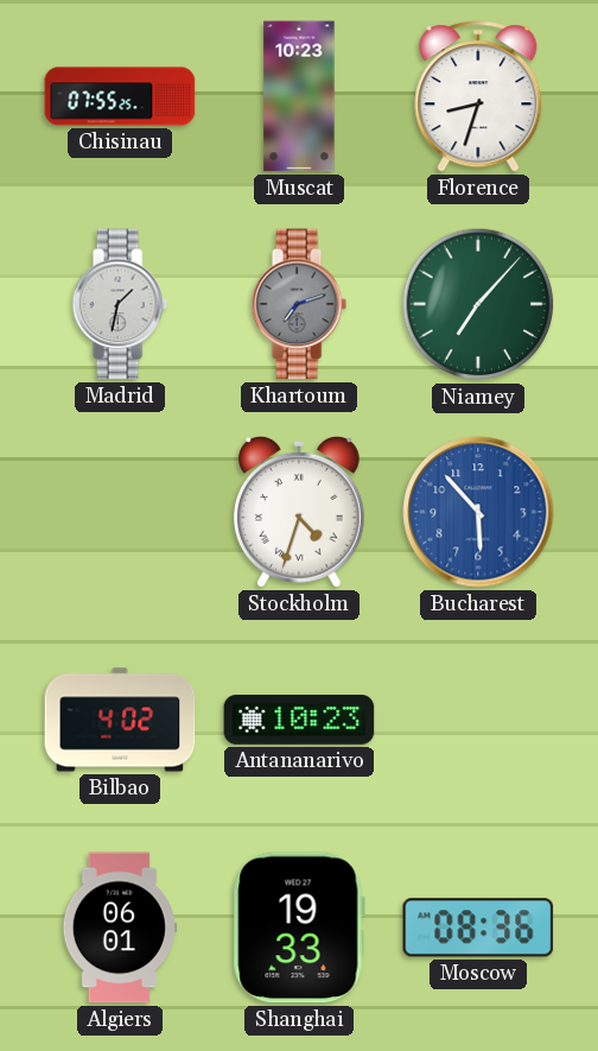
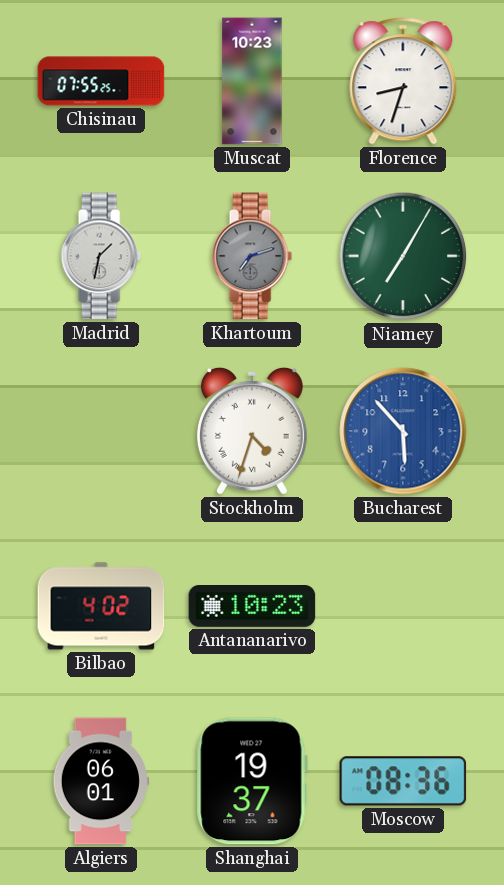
Niamey: 7:07 -> 7:05
Shanghai: 19:33 -> 19:37
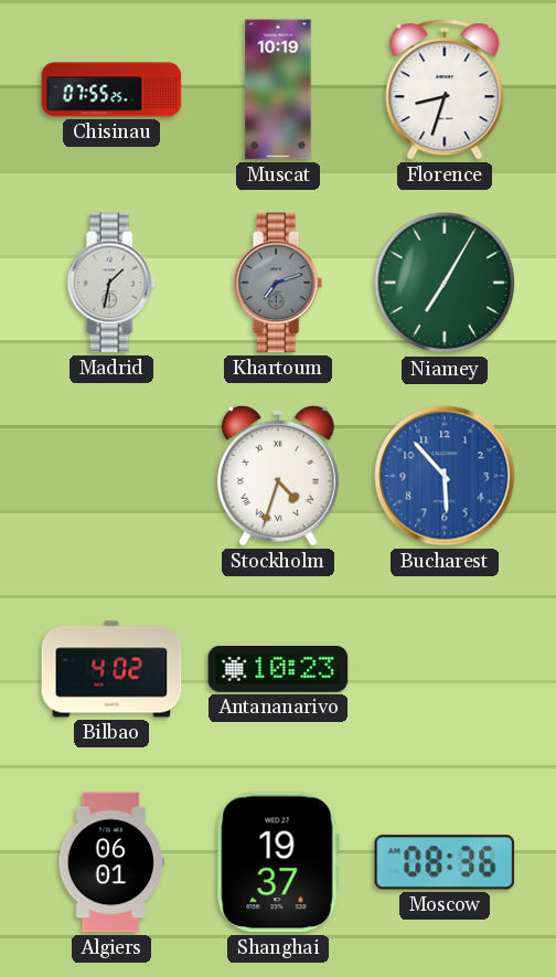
Muscat: 10:23 -> 10:19
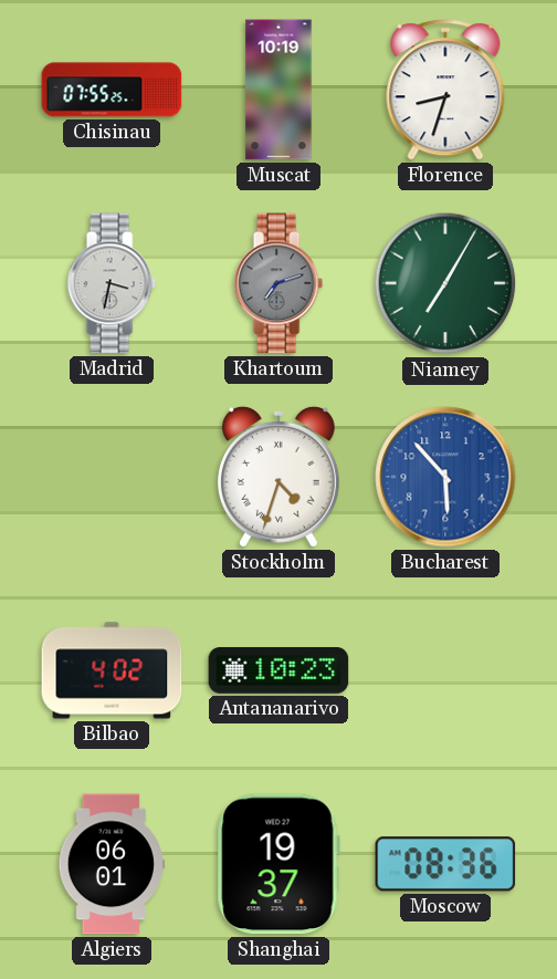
Madrid: 1:32 -> 3:32
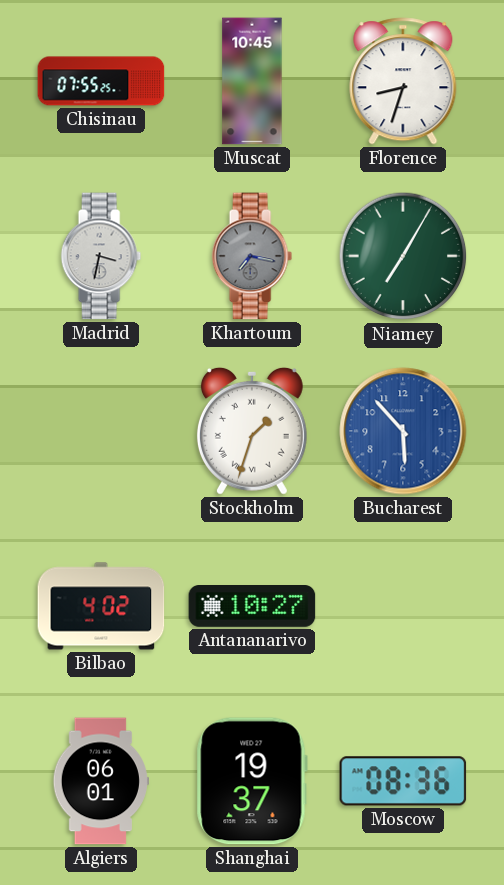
Muscat: 10:19 -> 10:45
Khartoum: 7:12 -> 7:17
Stockholm: 4:33 -> 1:33
Antananarivo: 10:23 -> 10:27
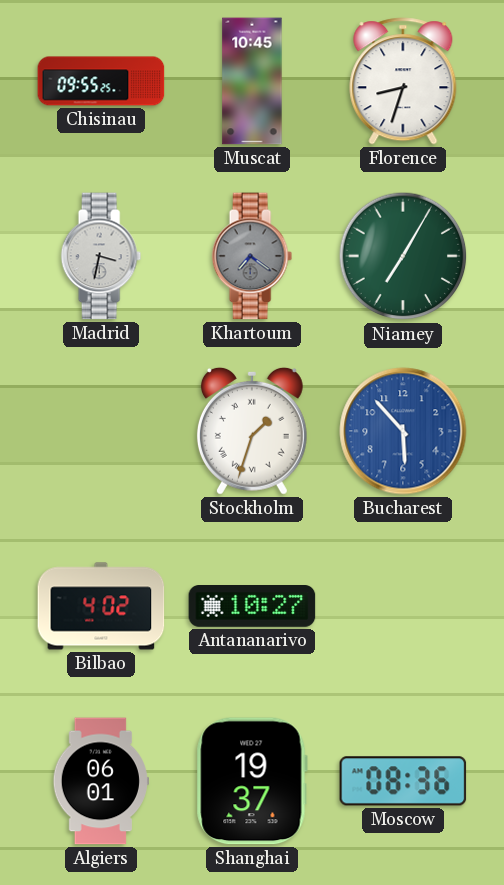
Chisinau: 07:55 -> 09:55
Khartoum: 7:17 -> 7:21
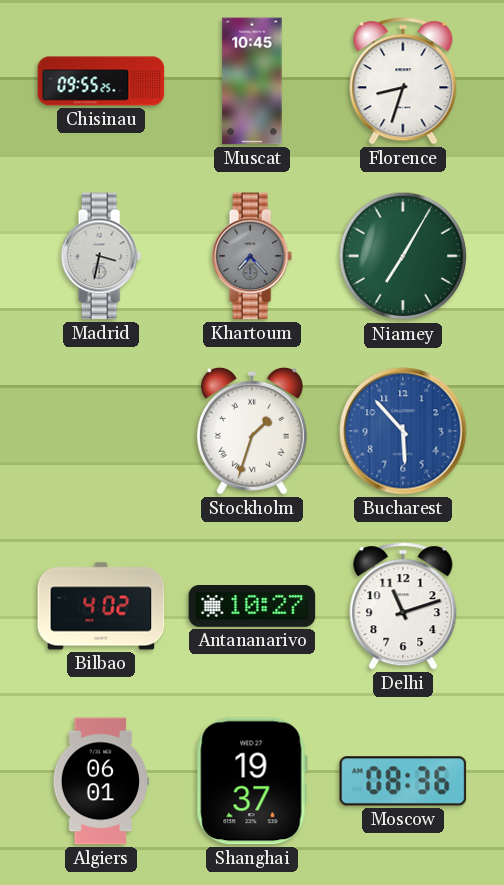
Khartoum: 7:21 -> 7:23
Delhi: none -> 11:12
